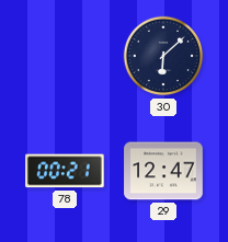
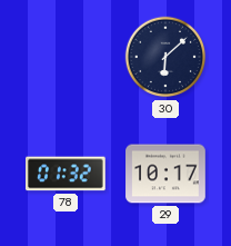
78: 00:21 -> 01:32
29: 12:47 -> 10:17
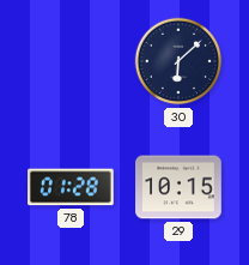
78: 01:32 -> 01:28
29: 10:17 -> 10:15
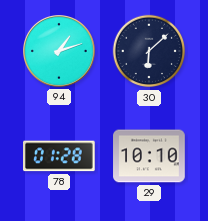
94: none -> 1:12
29: 10:15 -> 10:10
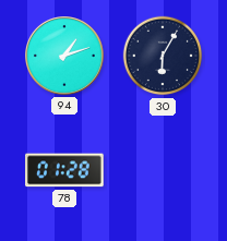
30: 6:08 -> 6:05
29: 10:10 -> none
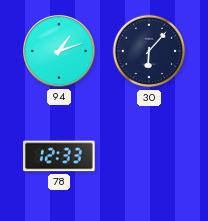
30: 6:05 -> 6:07
78: 01:28 -> 12:33
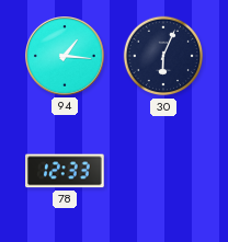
94: 1:12 -> 1:16
30: 6:07 -> 6:04
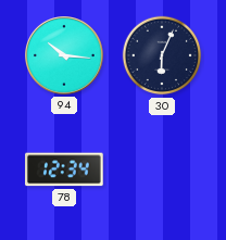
94: 1:16 -> 10:16
78: 12:33 -> 12:34
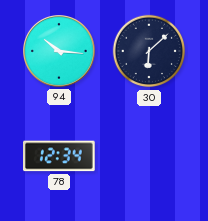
30: 6:04 -> 6:08
